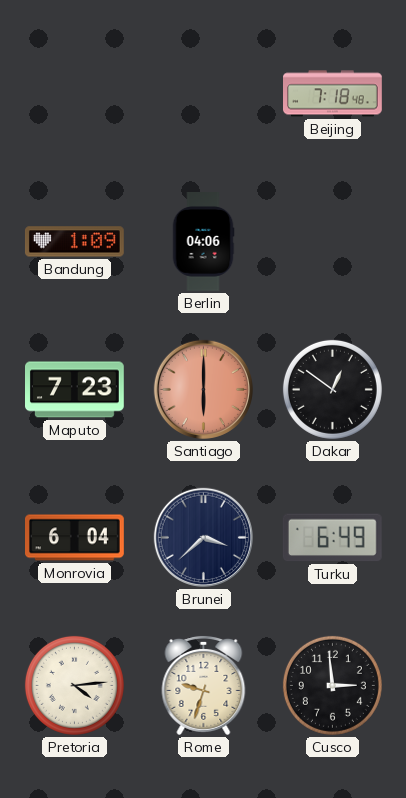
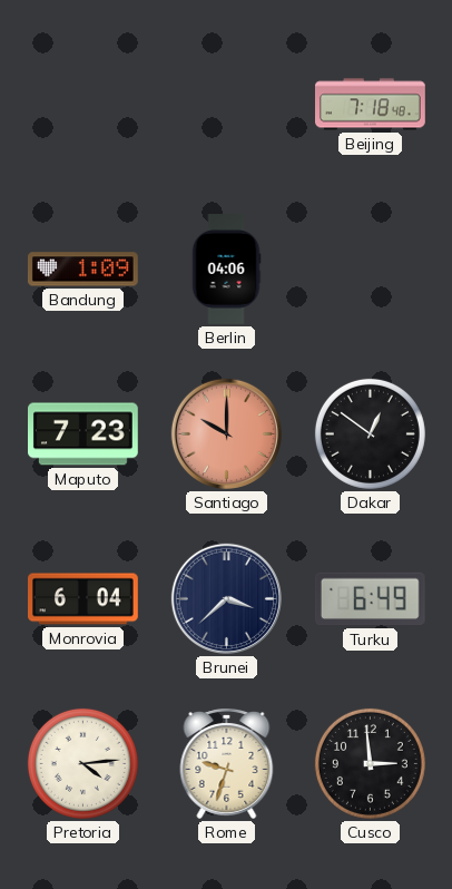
Santiago: 6:00 -> 10:00
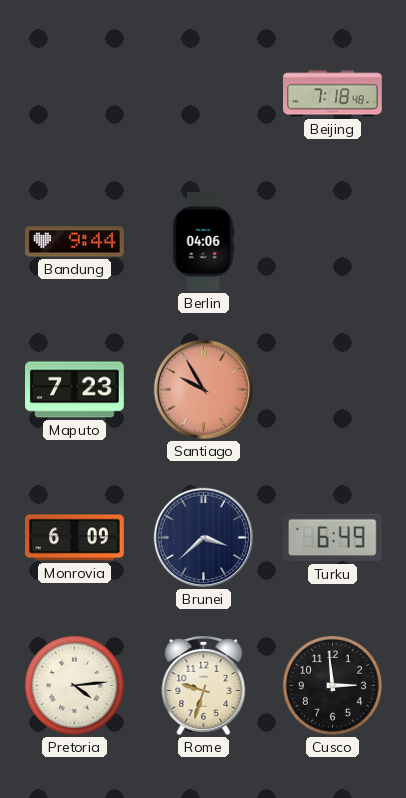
Bandung: 1:09 -> 9:44
Santiago: 10:00 -> 9:55
Dakar: 12:51 -> none
Monrovia: 6:04 -> 6:09
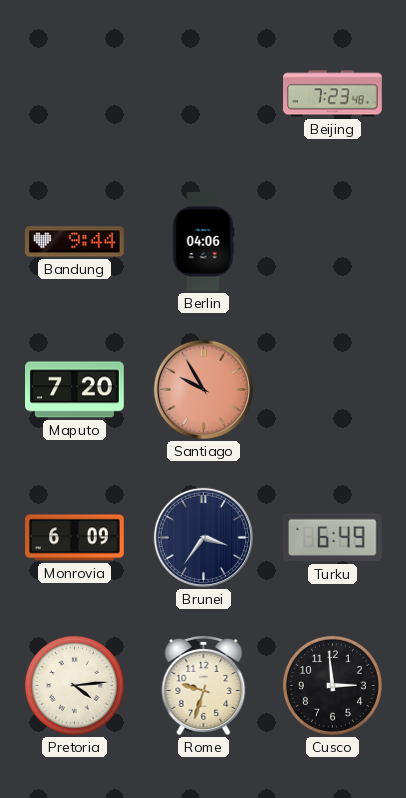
Beijing: 7:18 -> 7:23
Maputo: 7:23 -> 7:20
Brunei: 3:38 -> 3:36
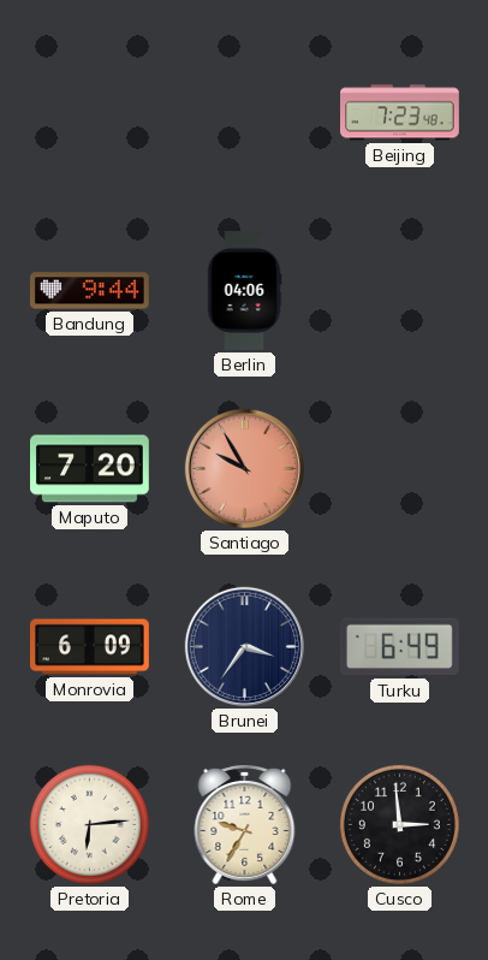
Pretoria: 4:14 -> 6:14
Rome: 9:33 -> 9:35
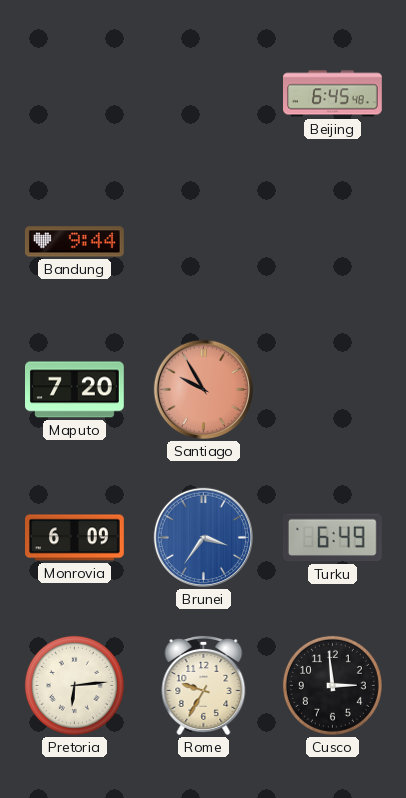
Beijing: 7:23 -> 6:45
Berlin: 04:06 -> none
Brunei dial: navy -> blue
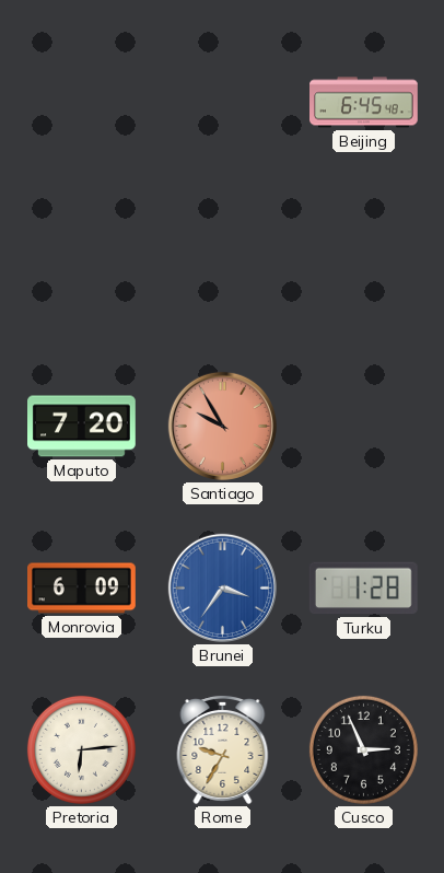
Bandung: 9:44 -> none
Turku: 6:49 -> 1:28
Cusco: 2:59 -> 2:56
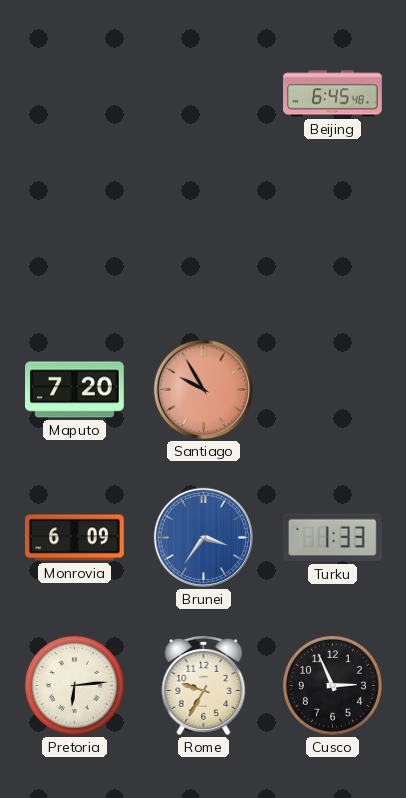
Turku: 1:28 -> 1:33
